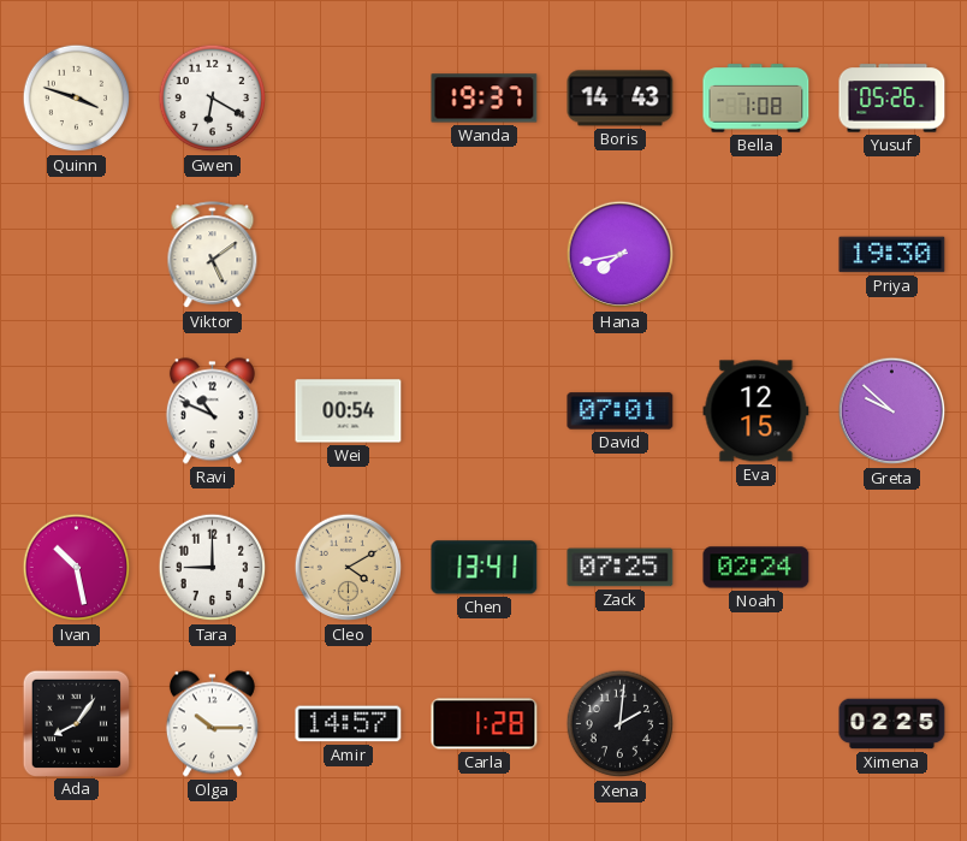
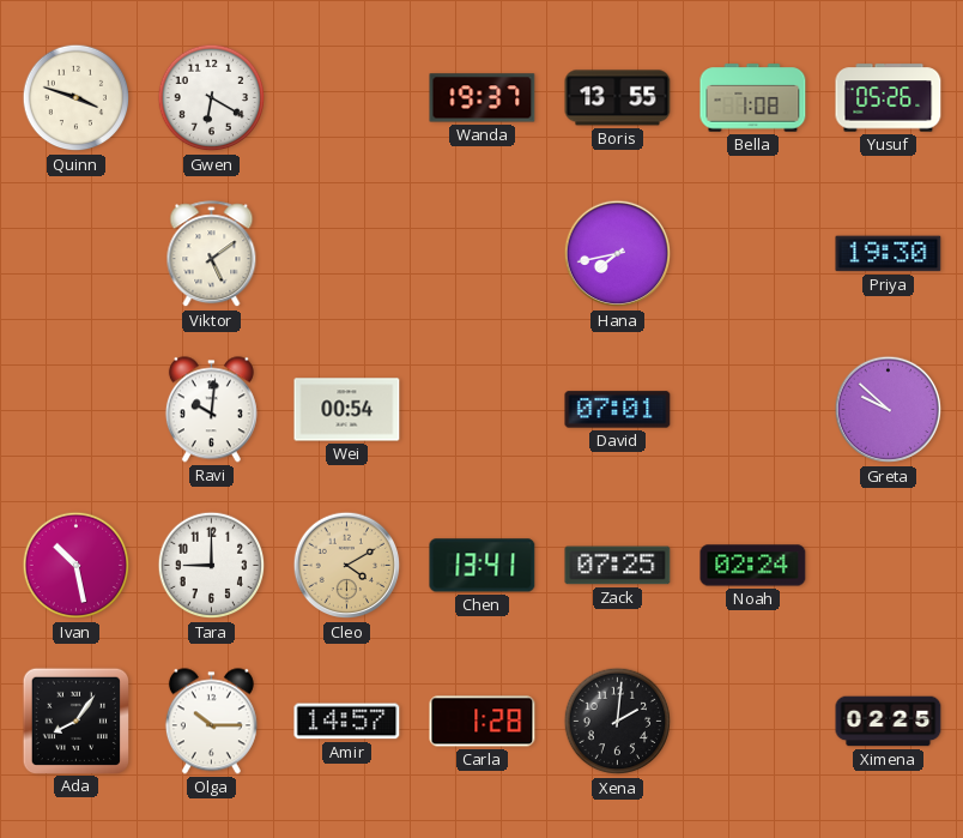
Boris: 14:43 -> 13:55
Ravi: 10:49 -> 10:01
Eva: 12:15 -> none
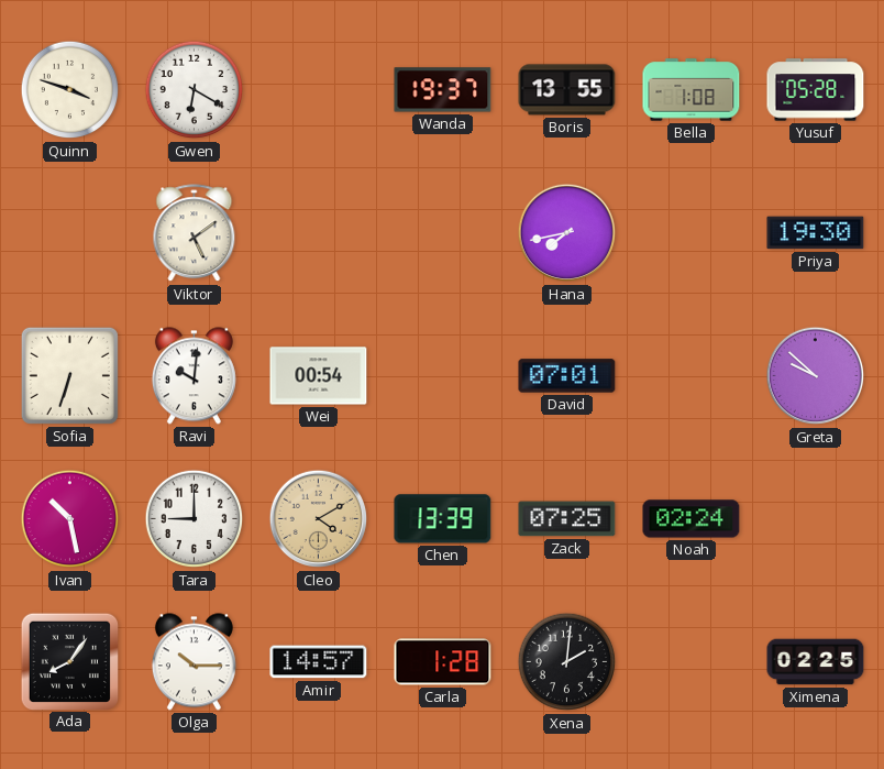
Yusuf: 05:26 -> 05:28
Sofia: none -> 6:33
Chen: 13:41 -> 13:39
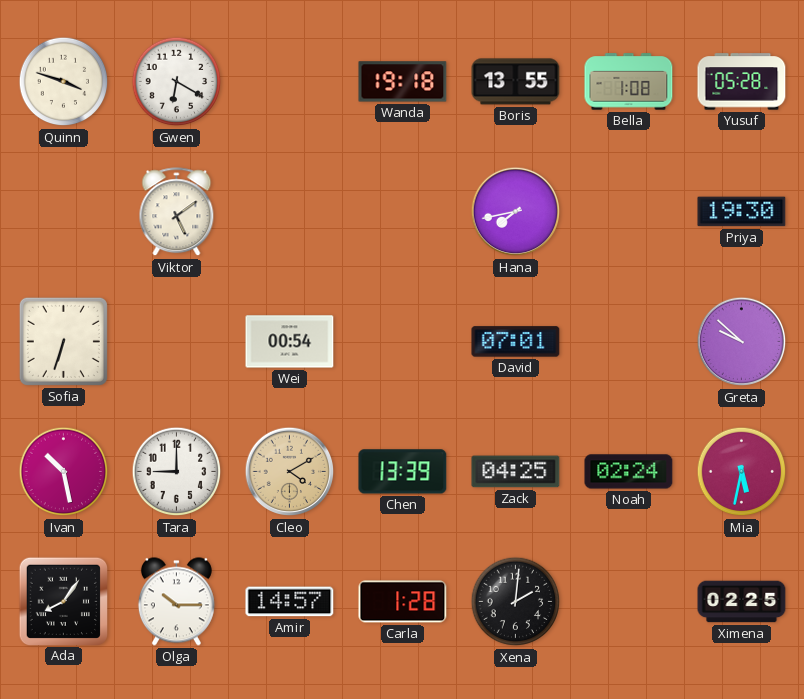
Wanda: 19:37 -> 19:18
Ravi: 10:01 -> none
Zack: 07:25 -> 04:25
Mia: none -> 5:32
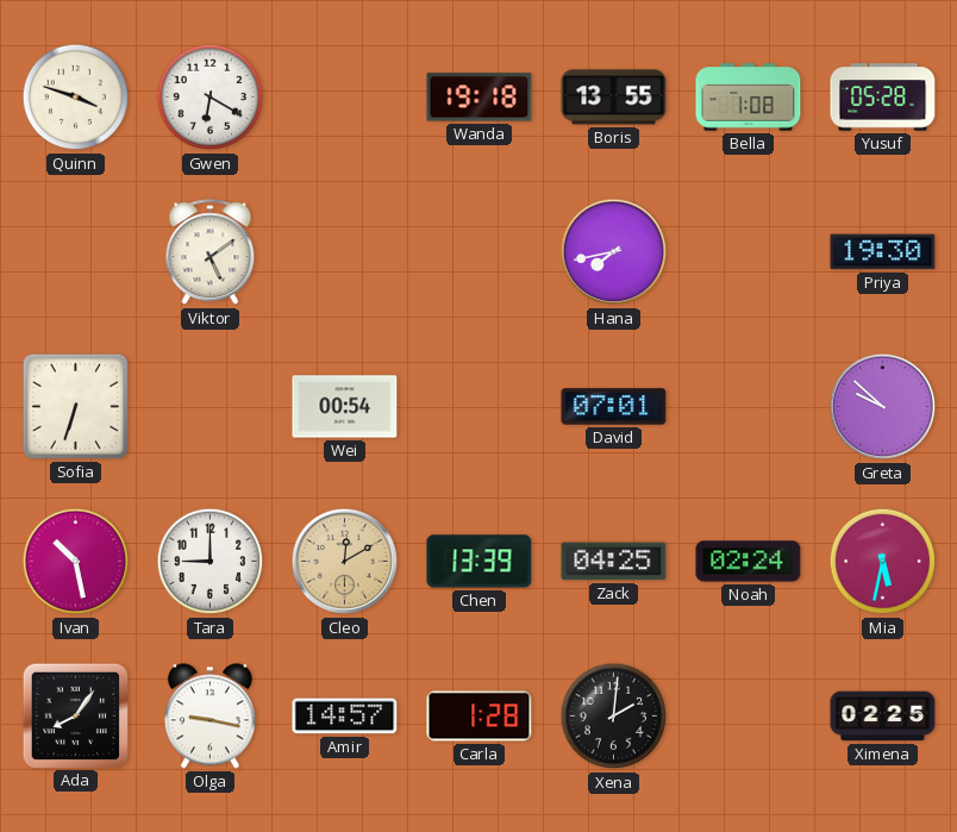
Cleo: 4:10 -> 12:10
Olga: 10:15 -> 9:17
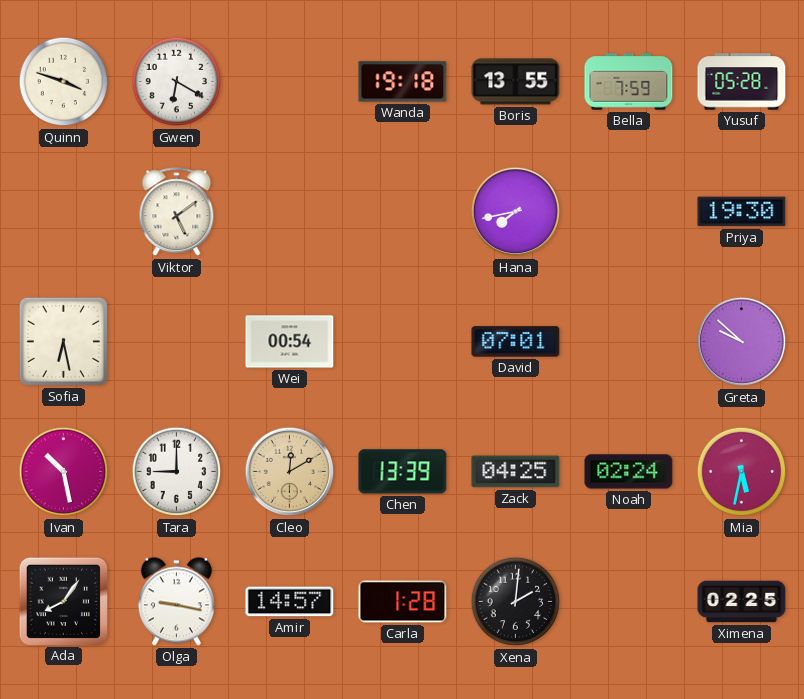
Bella: 1:08 -> 7:59
Sofia: 6:33 -> 6:28
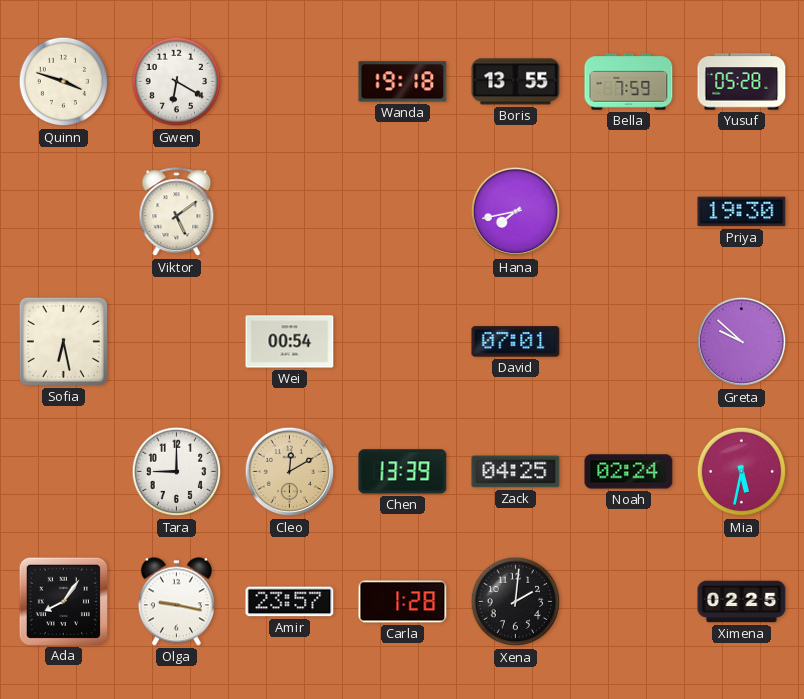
Ivan: 10:28 -> none
Amir: 14:57 -> 23:57
